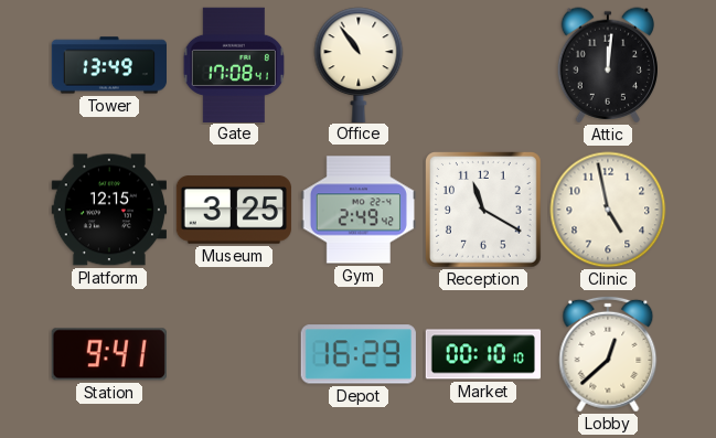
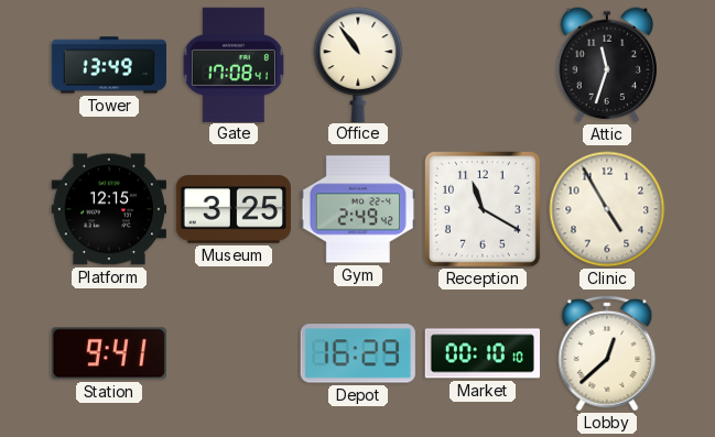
Attic: 12:01 -> 11:33
Clinic: 4:58 -> 4:55
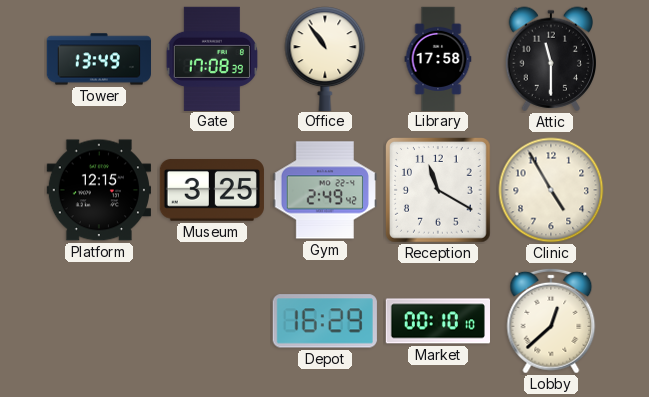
Gate: 17:08:41 -> 17:08:39
Library: none -> 17:58
Attic: 11:33 -> 11:30
Station: 9:41 -> none
